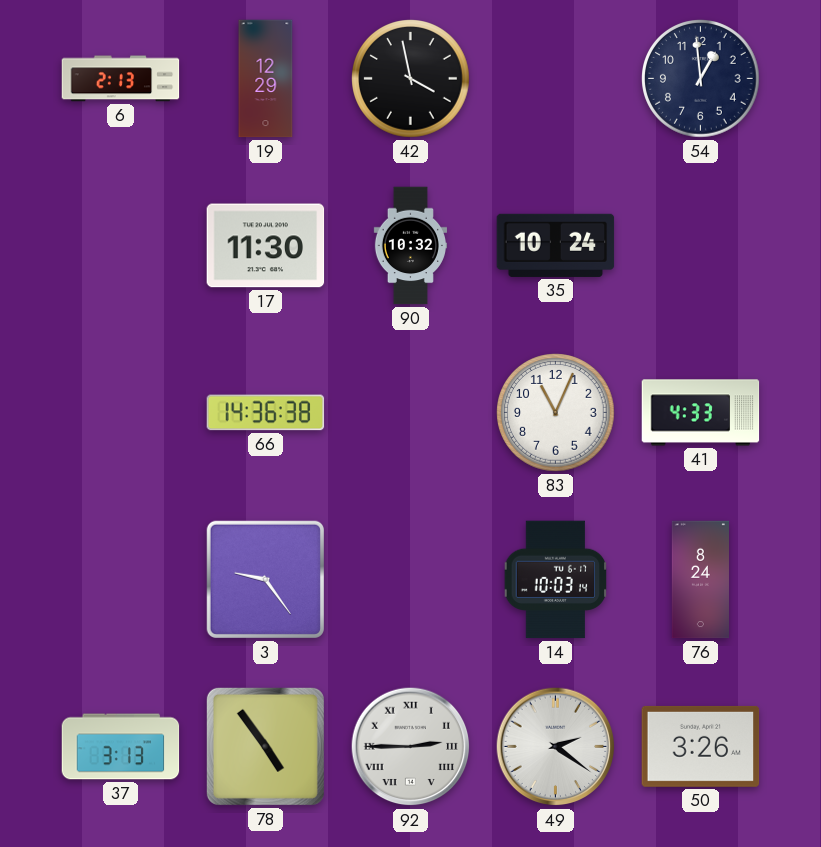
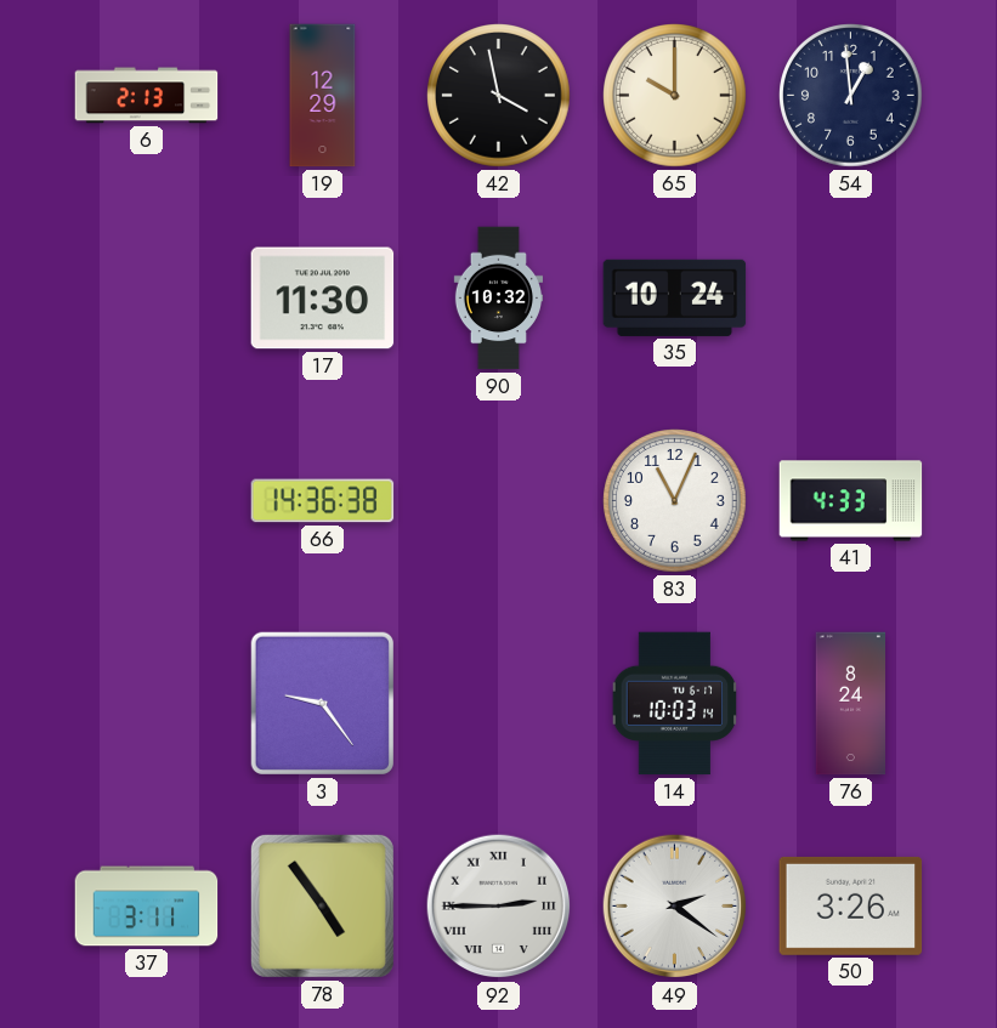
65: none -> 10:00
37: 3:13 -> 3:11
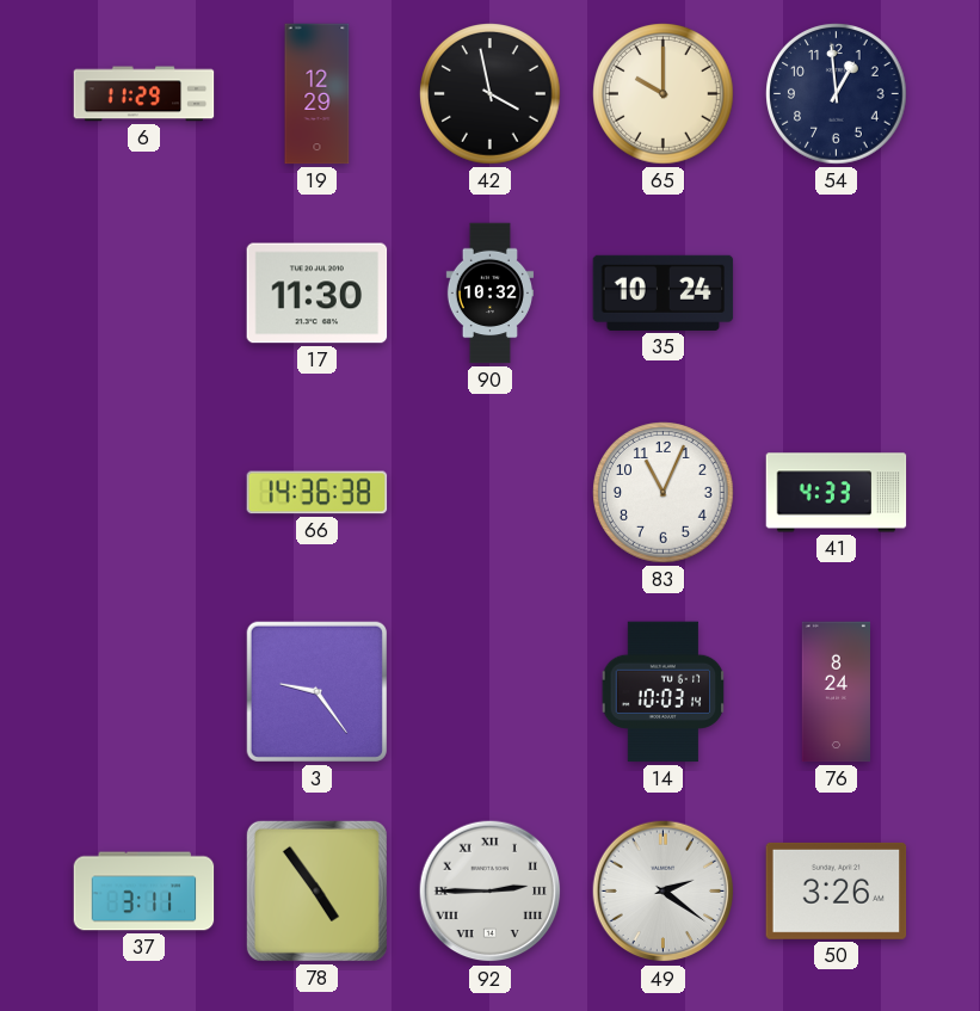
6: 2:13 -> 11:29
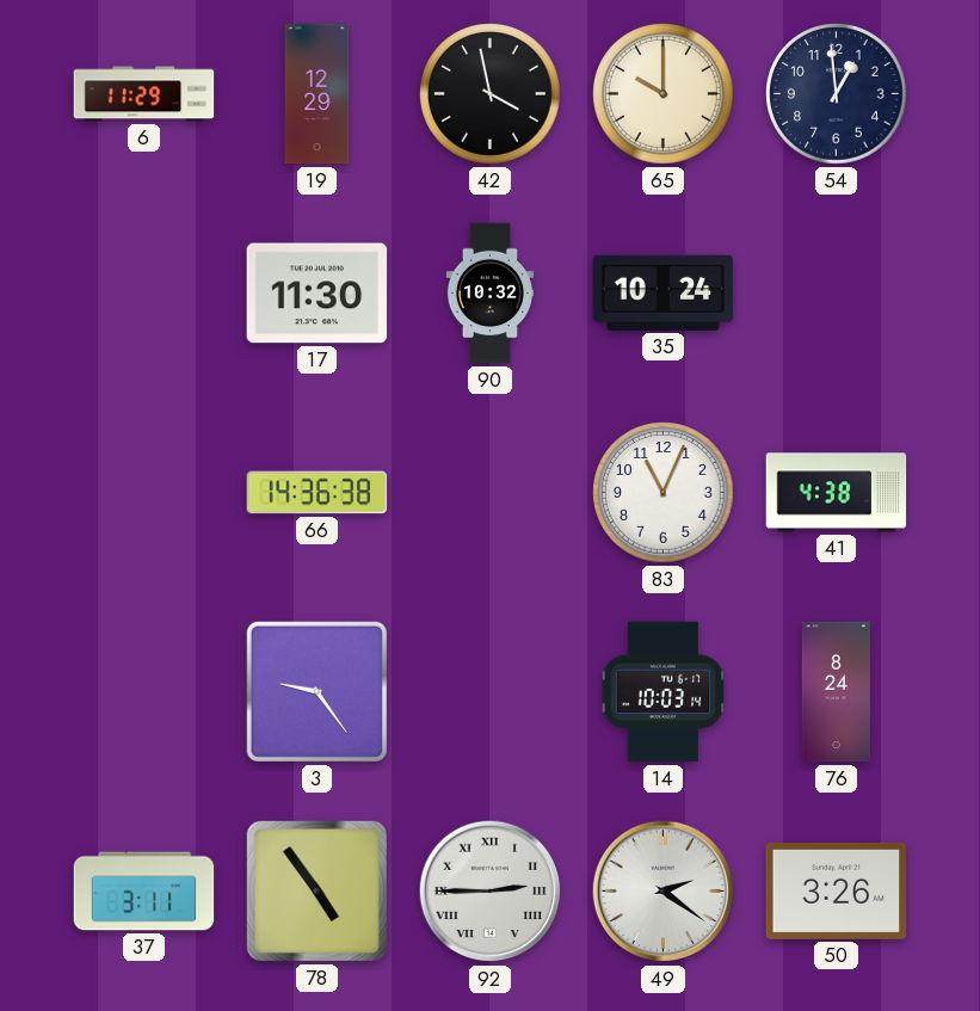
41: 4:33 -> 4:38
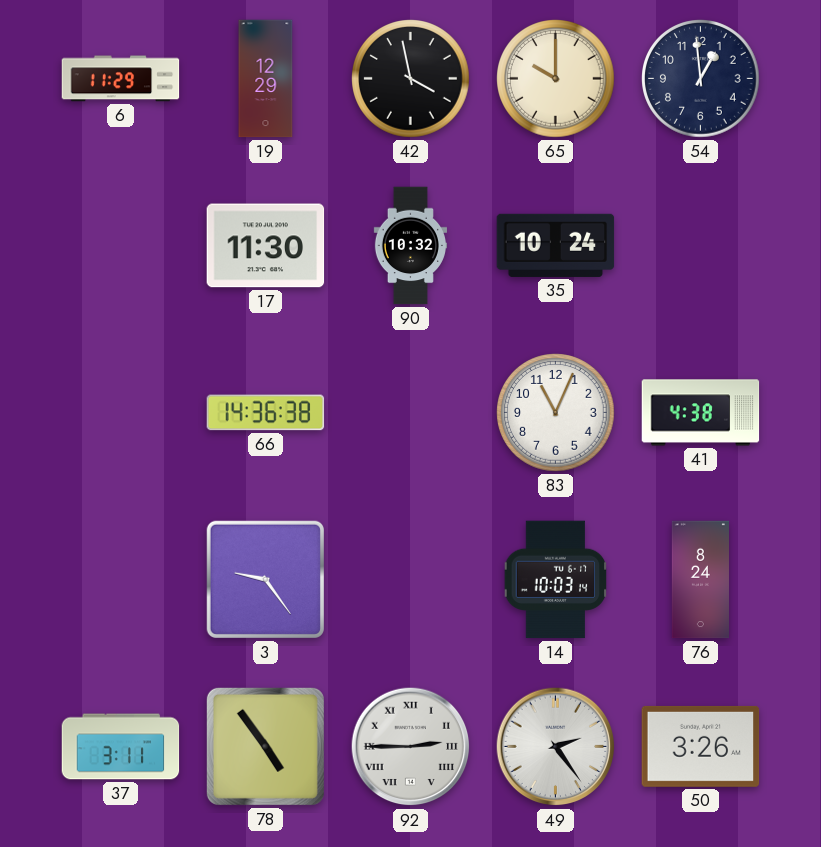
49: 2:21 -> 2:24
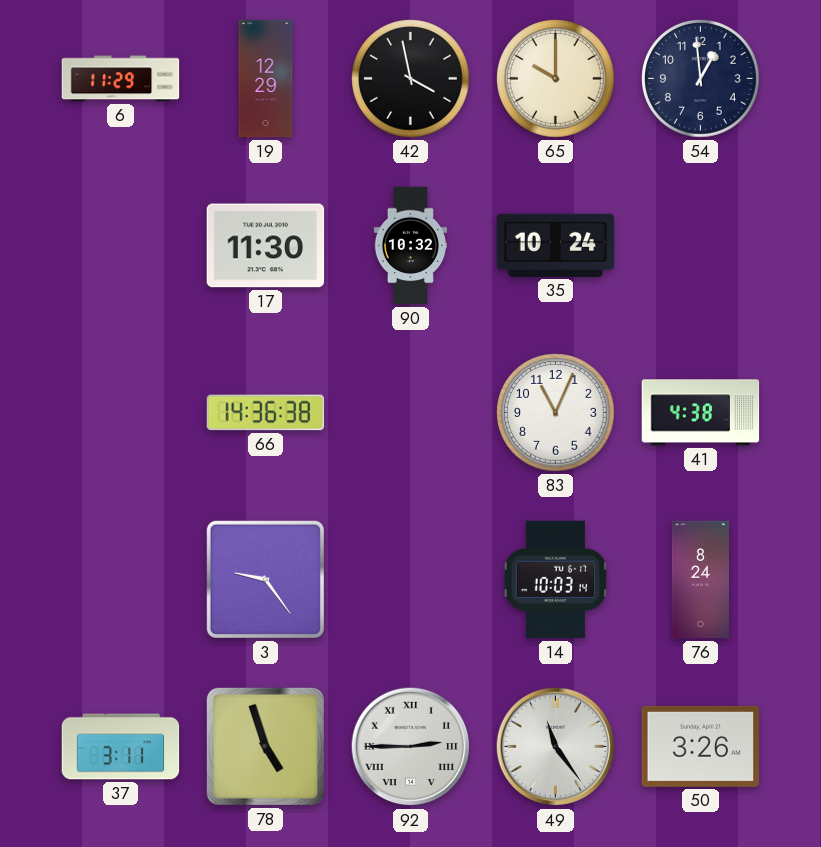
78: 4:54 -> 4:57
49: 2:24 -> 11:24
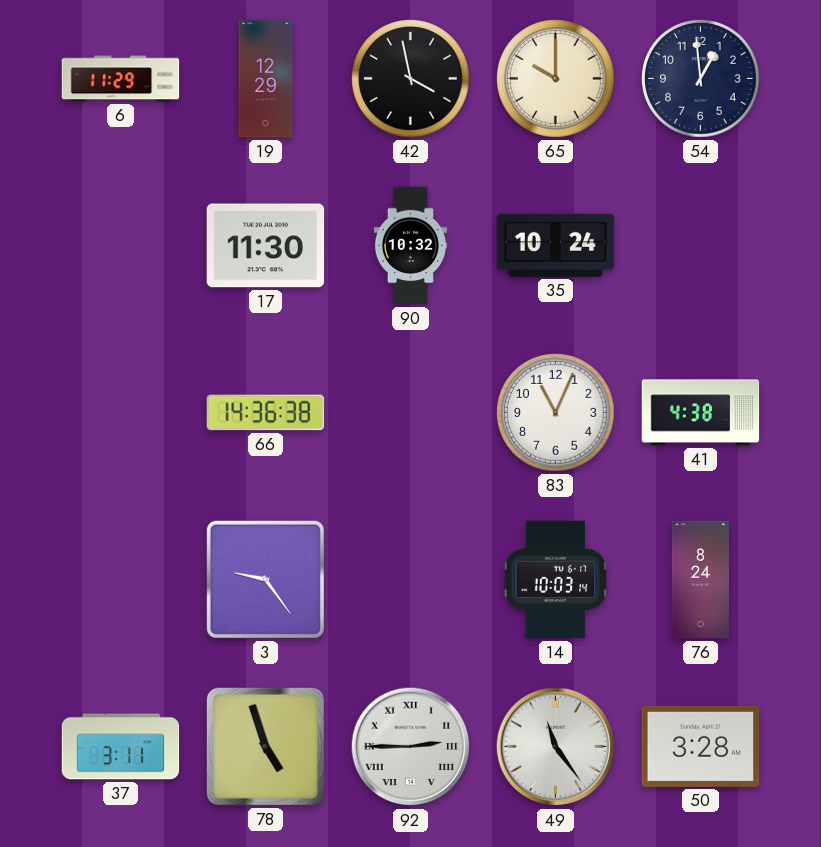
50: 3:26 -> 3:28
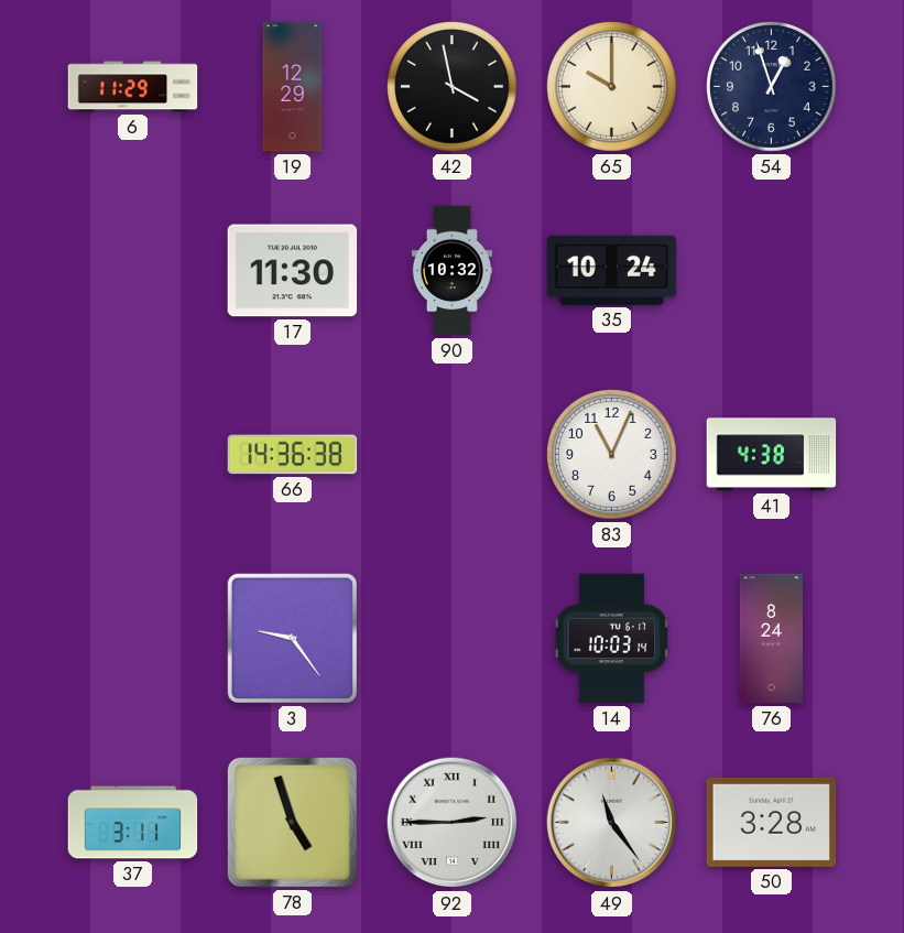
54: 12:59 -> 12:57
